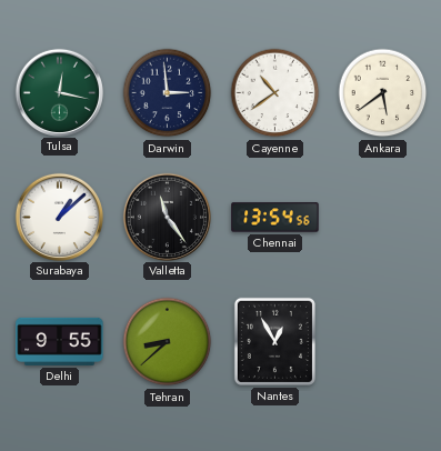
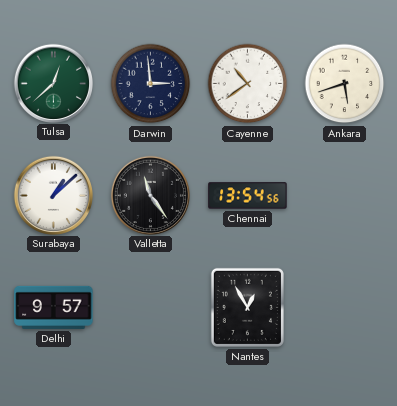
Tulsa: 12:17 -> 12:38
Ankara: 5:39 -> 5:42
Delhi: 9:55 -> 9:57
Tehran: 8:38 -> none
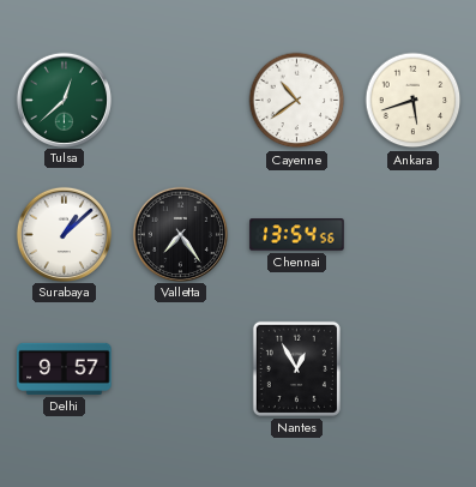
Darwin: 2:59 -> none
Valletta: 11:24 -> 7:24
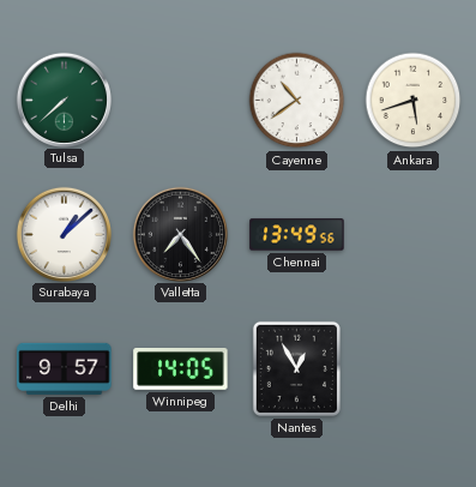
Tulsa: 12:38 -> 7:38
Chennai: 13:54 -> 13:49
Winnipeg: none -> 14:05
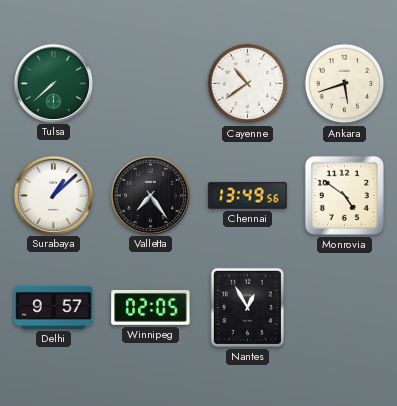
Monrovia: none -> 4:51
Winnipeg: 14:05 -> 02:05
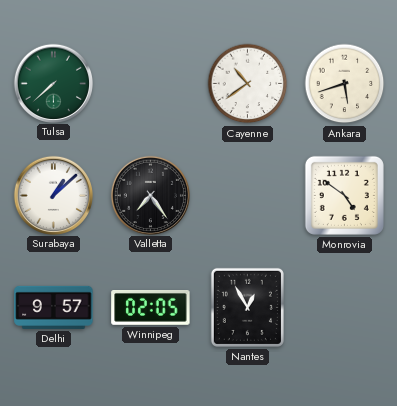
Chennai: 13:49 -> none
